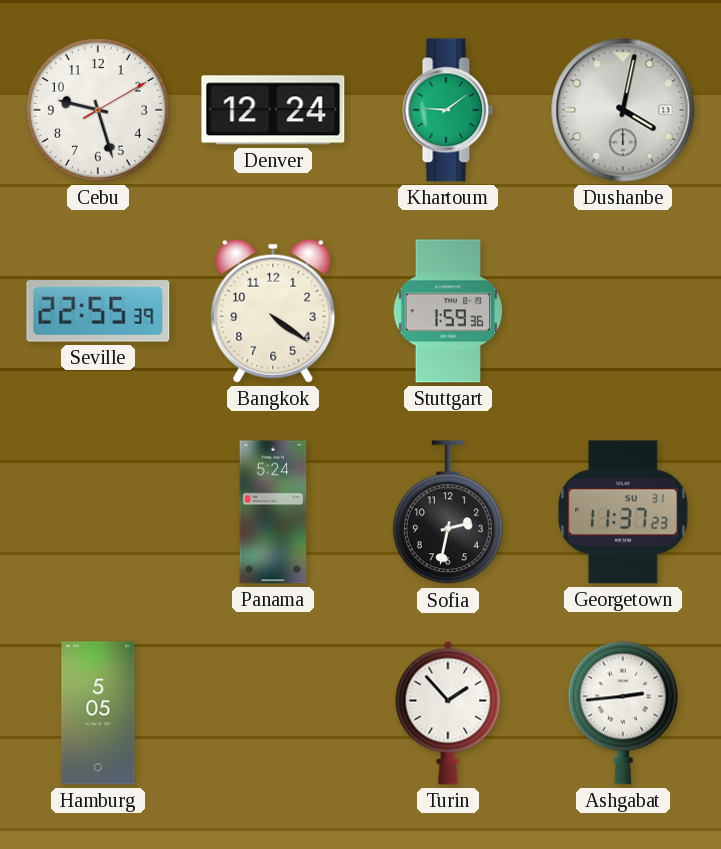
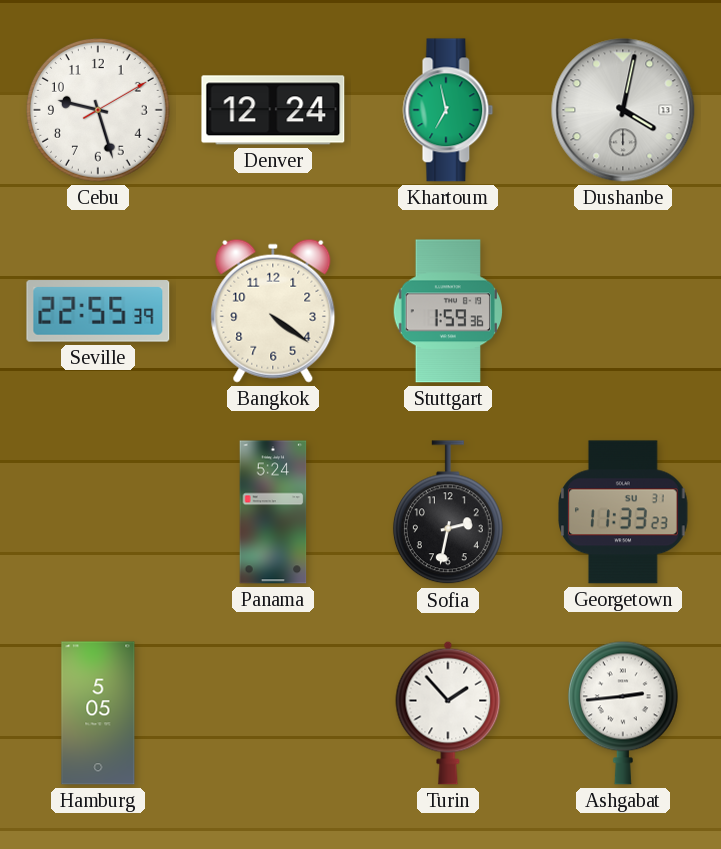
Khartoum: 9:09 -> 6:58
Georgetown: 11:37 -> 11:33
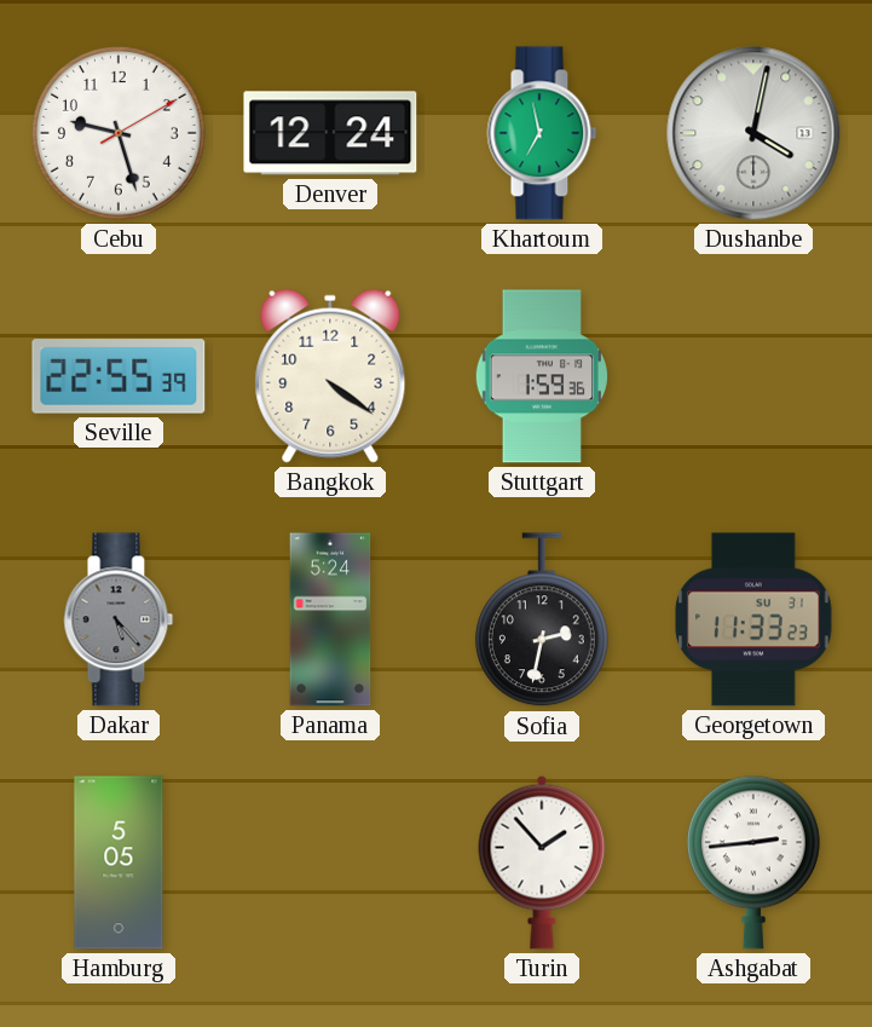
Dakar: none -> 5:23
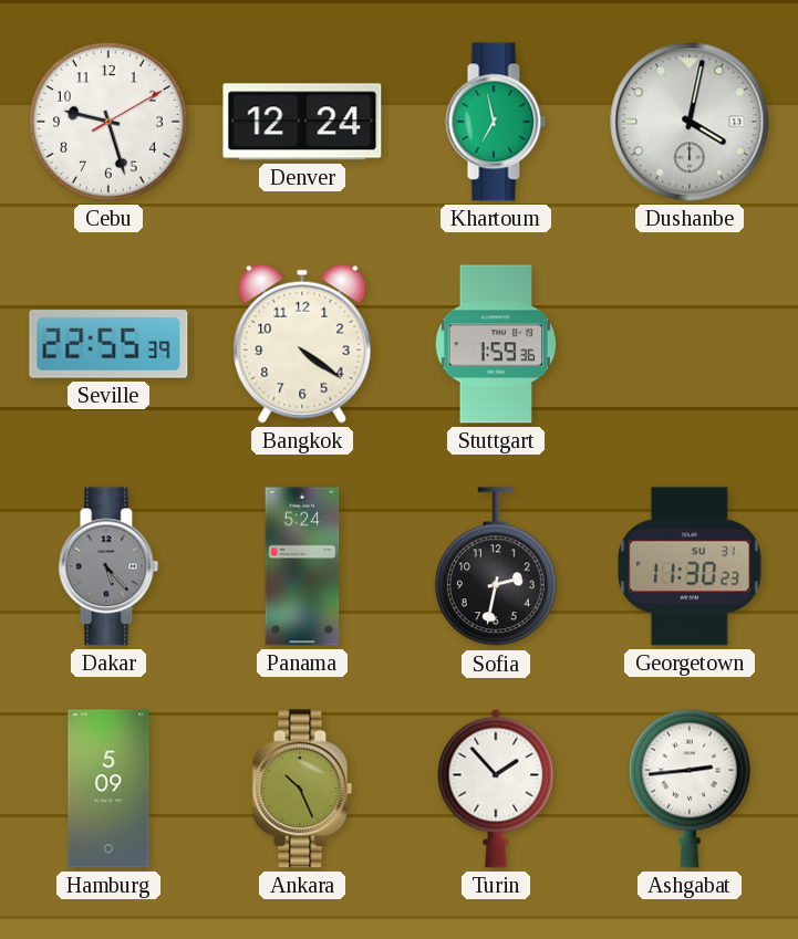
Georgetown: 11:33 -> 11:30
Hamburg: 5:05 -> 5:09
Ankara: none -> 10:26
